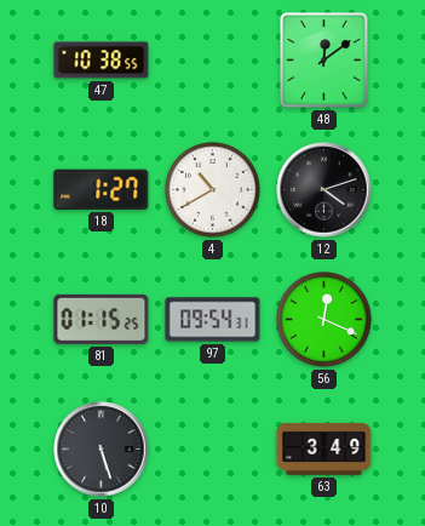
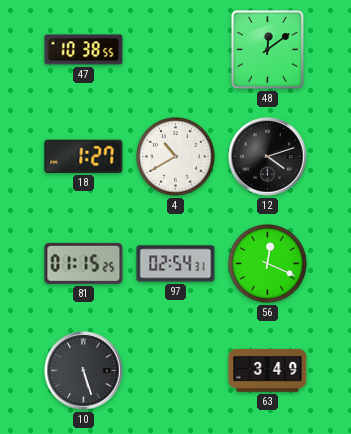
97: 09:54 -> 02:54
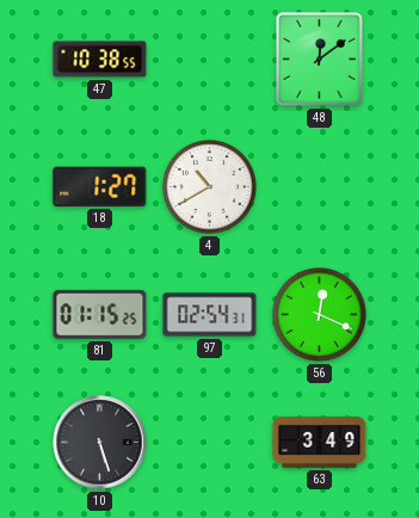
12: 4:12 -> none
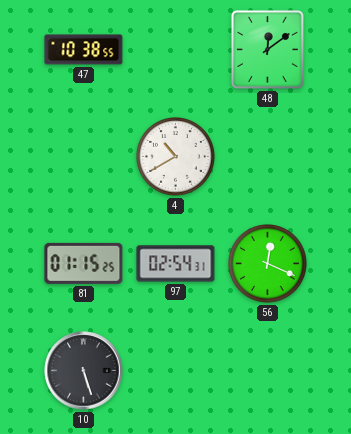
18: 1:27 -> none
63: 3:49 -> none
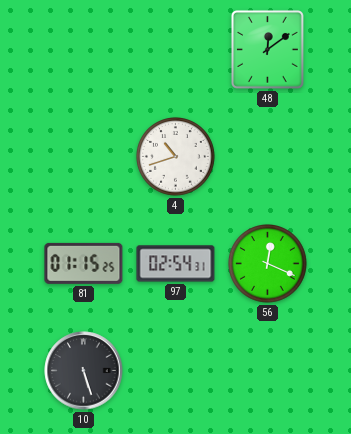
47: 10:38 -> none
4: 10:40 -> 10:42
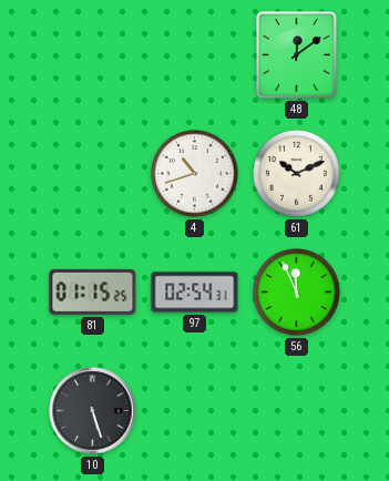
61: none -> 10:11
56: 12:19 -> 11:56
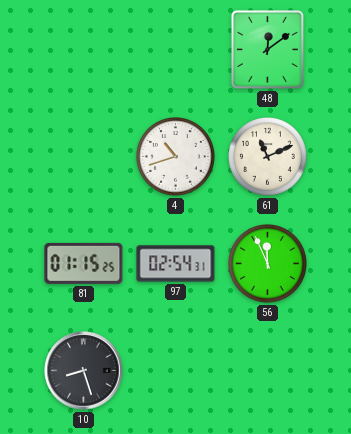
61: 10:11 -> 11:11
10: 5:27 -> 8:27
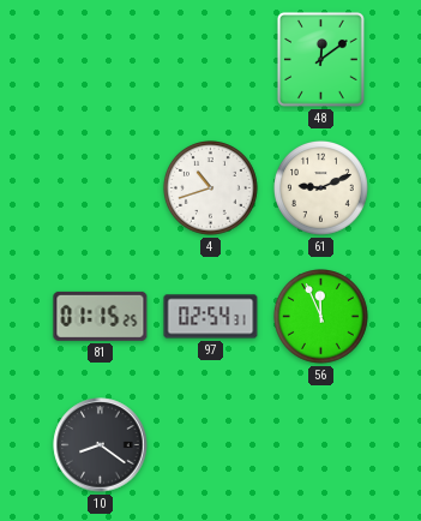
61: 11:11 -> 9:11
10: 8:27 -> 8:21
